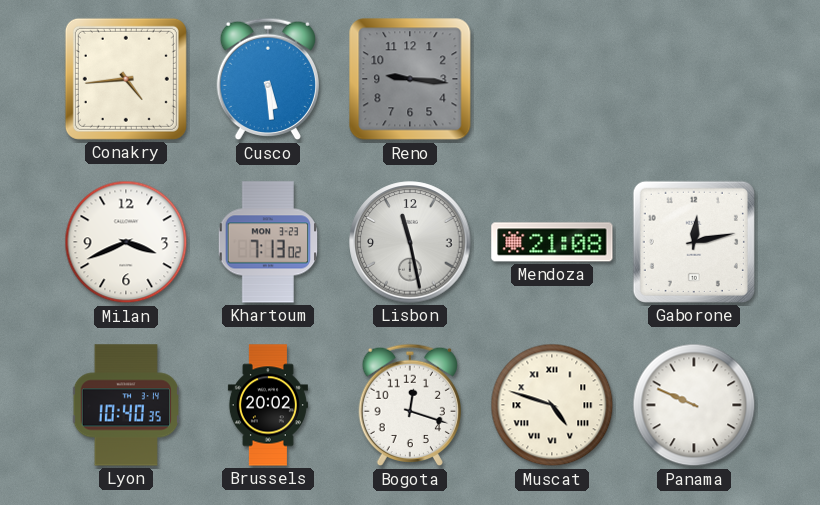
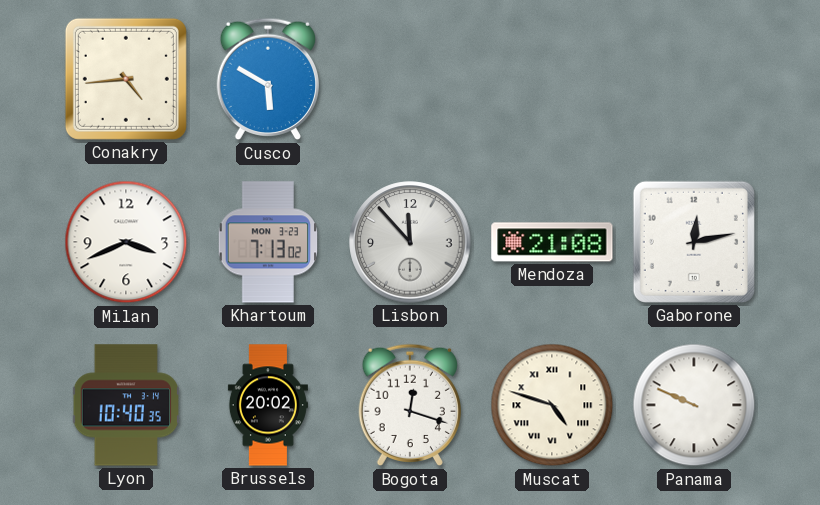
Cusco: 5:29 -> 5:50
Reno: 9:16 -> none
Lisbon: 11:28 -> 11:53
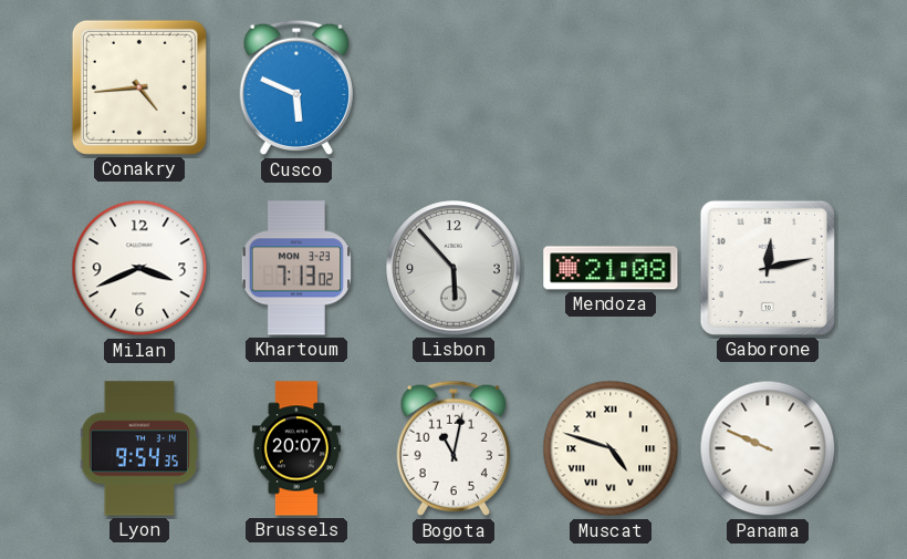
Cusco: 5:50 -> 5:49
Lisbon: 11:53 -> 5:53
Lyon: 10:40 -> 9:54
Brussels: 20:02 -> 20:07
Bogota: 12:18 -> 11:02
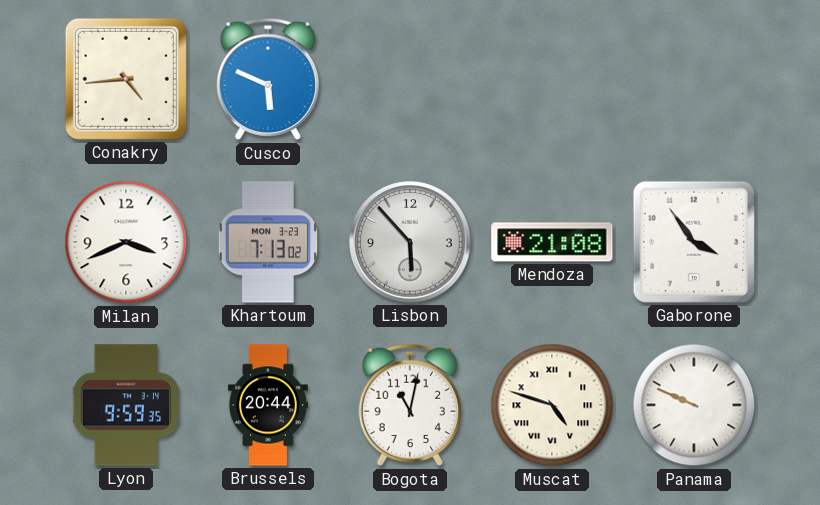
Gaborone: 12:13 -> 3:54
Lyon: 9:54 -> 9:59
Brussels: 20:07 -> 20:44
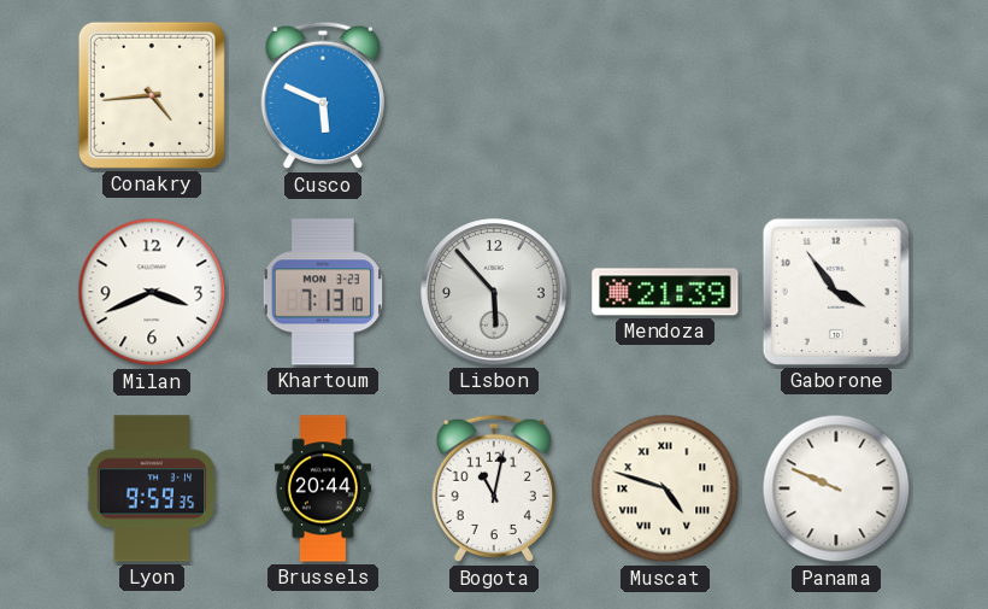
Khartoum: 7:13:02 -> 7:13:10
Mendoza: 21:08 -> 21:39
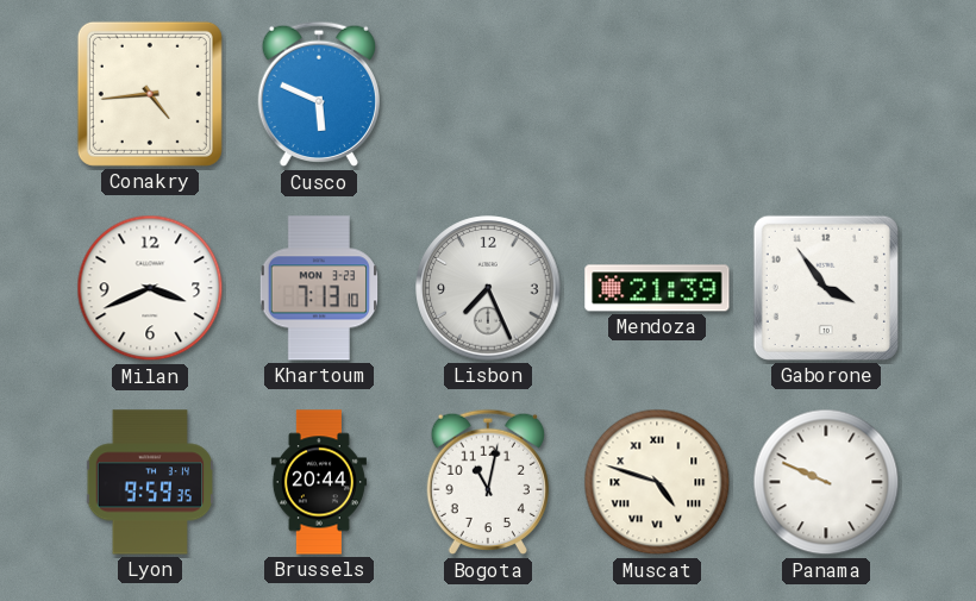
Lisbon: 5:53 -> 7:26
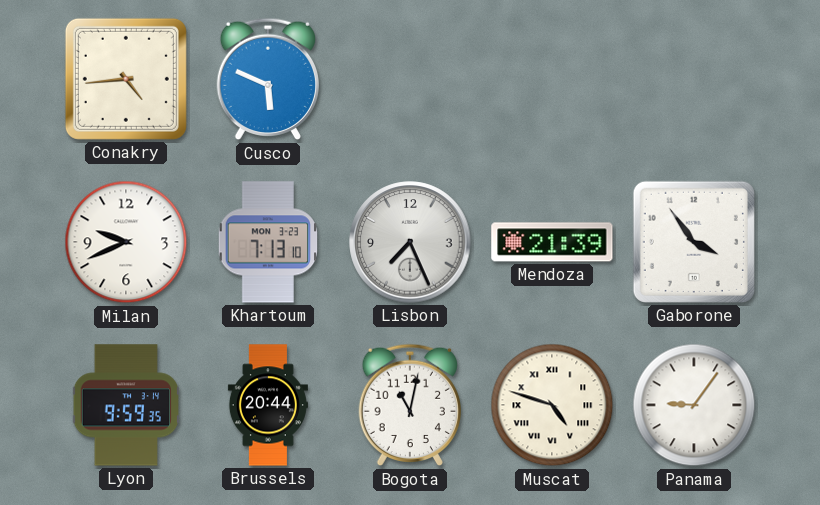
Milan: 3:41 -> 9:41
Panama: 9:49 -> 9:06
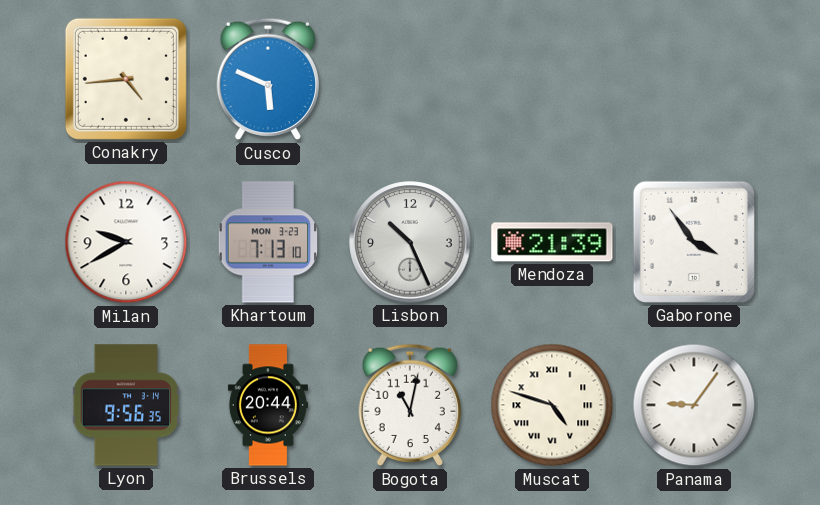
Milan: 9:41 -> 9:40
Lisbon: 7:26 -> 10:26
Lyon: 9:59 -> 9:56
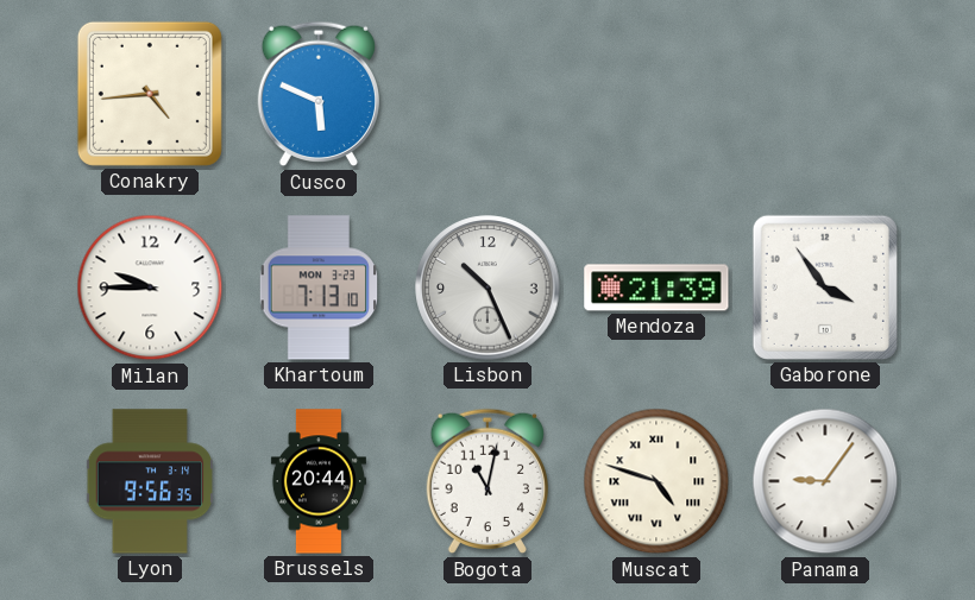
Milan: 9:40 -> 9:45
